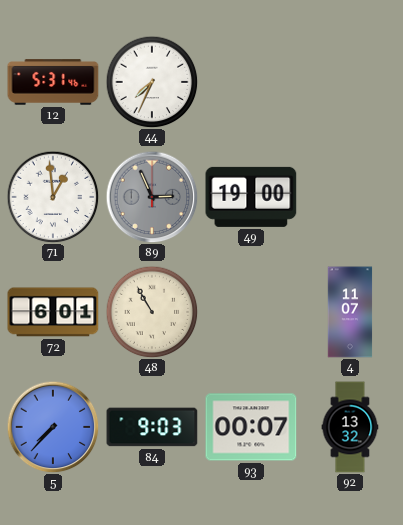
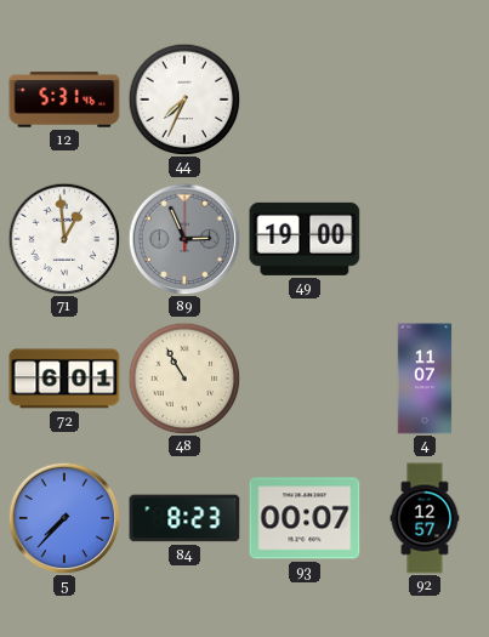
84: 9:03 -> 8:23
92: 13:32 -> 12:57
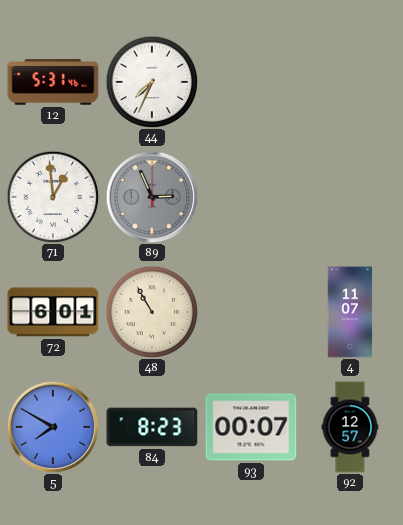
49: 19:00 -> none
5: 7:37 -> 7:50
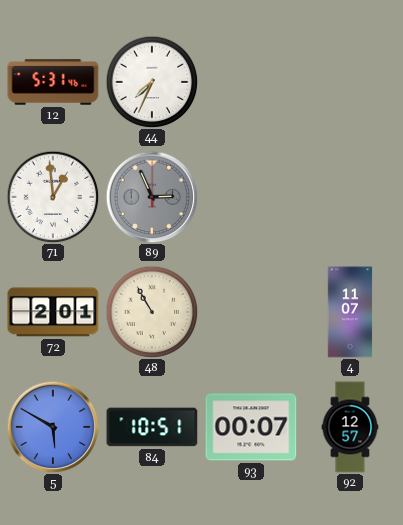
72: 6:01 -> 2:01
5: 7:50 -> 5:50
84: 8:23 -> 10:51
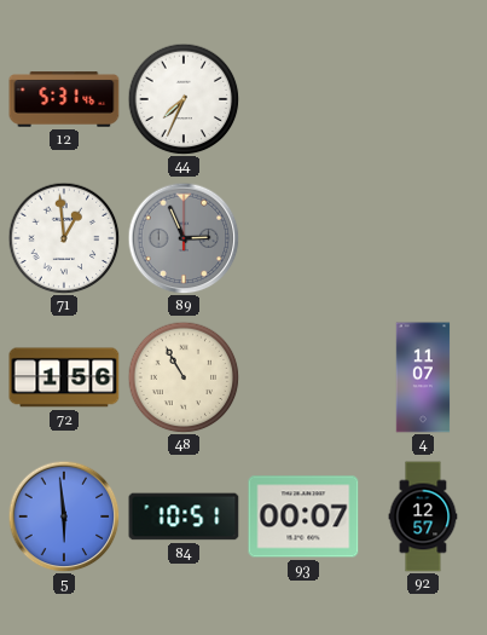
72: 2:01 -> 1:56
5: 5:50 -> 5:59
